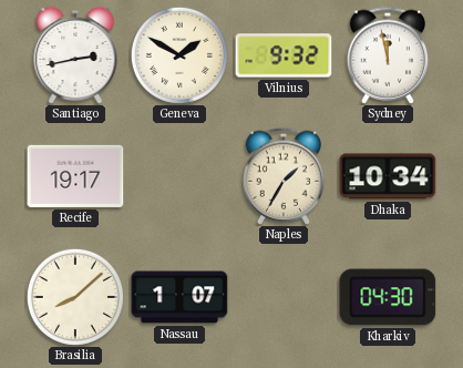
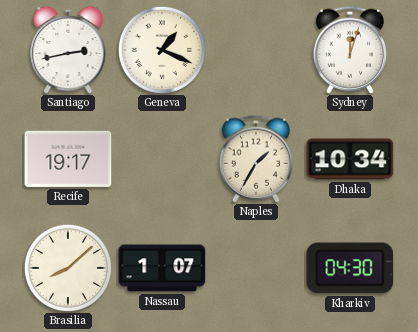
Geneva: 1:50 -> 1:19
Vilnius: 9:32 -> none
Sydney: 11:58 -> 12:03
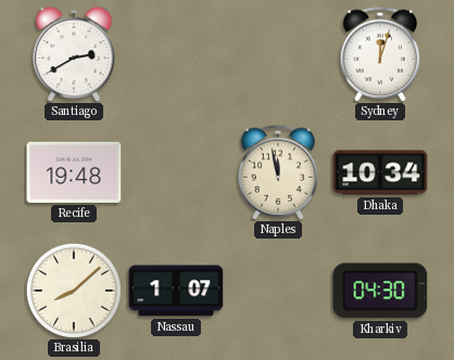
Santiago: 2:43 -> 2:40
Geneva: 1:19 -> none
Recife: 19:17 -> 19:48
Naples: 1:35 -> 11:58
